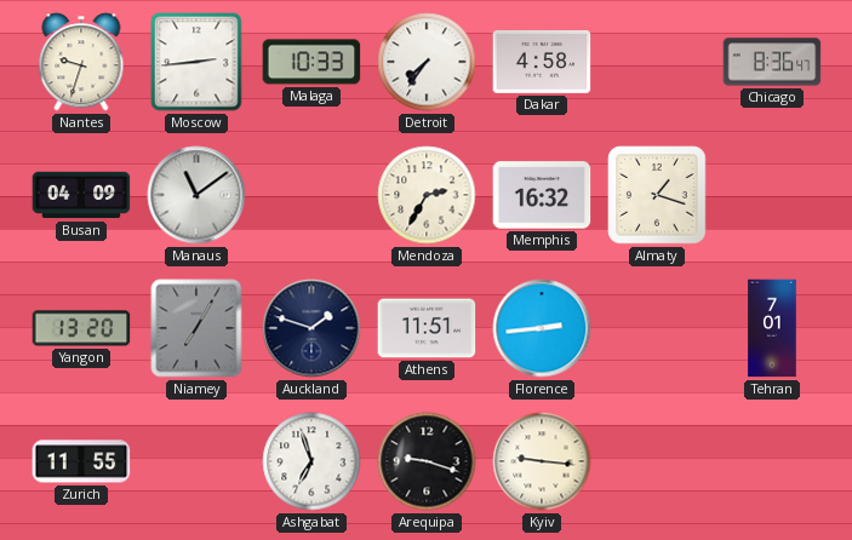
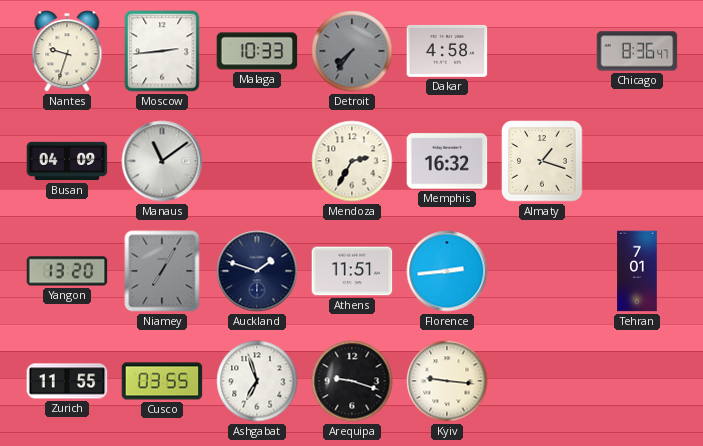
Detroit dial: white -> grey
Cusco: none -> 03:55
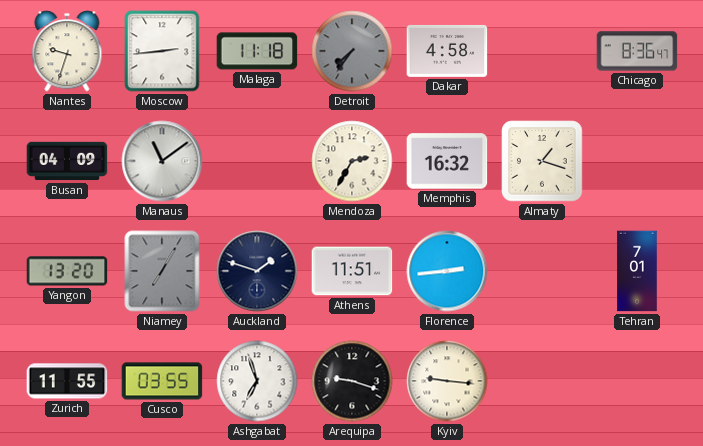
Malaga: 10:33 -> 11:18
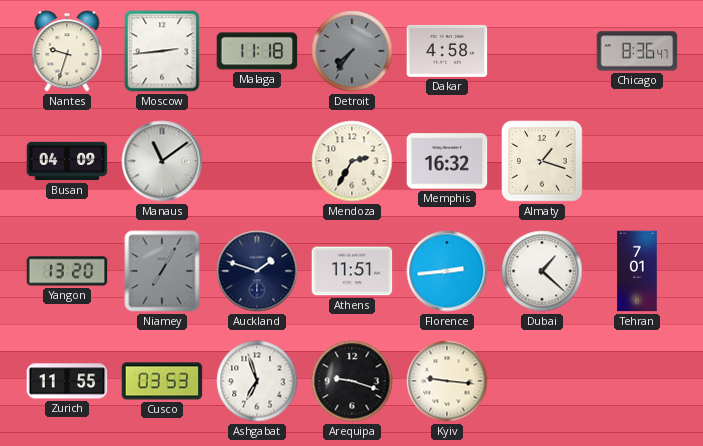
Dubai: none -> 1:22
Cusco: 03:55 -> 03:53
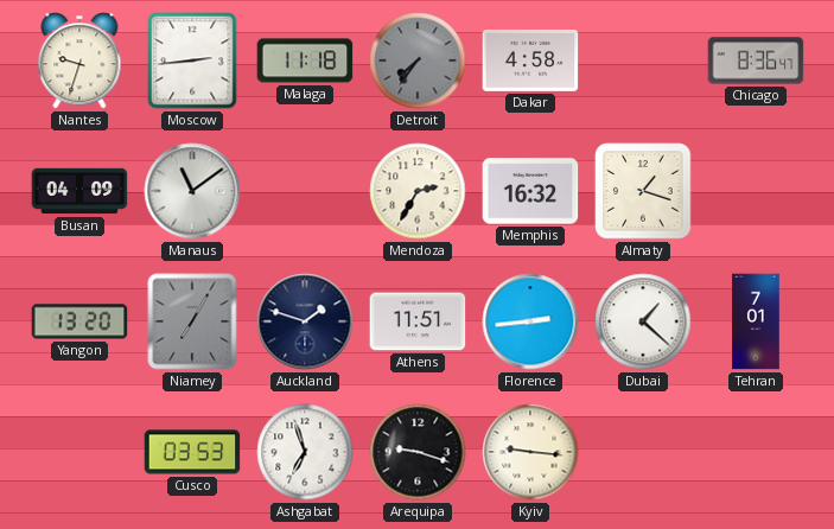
Zurich: 11:55 -> none
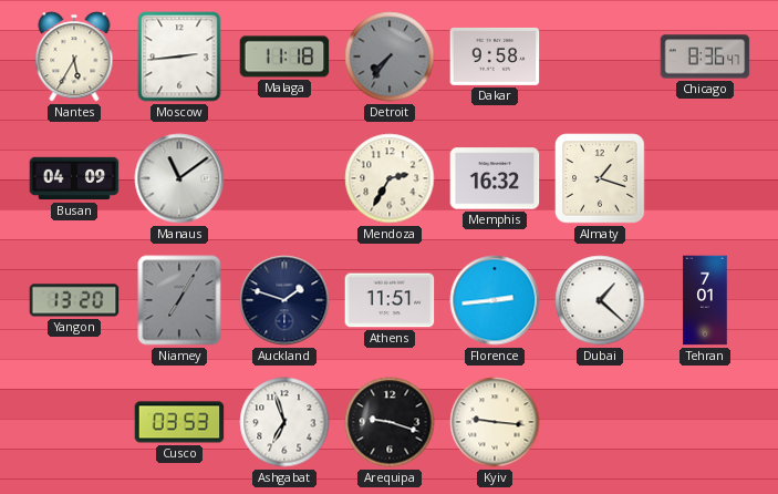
Nantes: 9:33 -> 5:35
Dakar: 4:58 -> 9:58
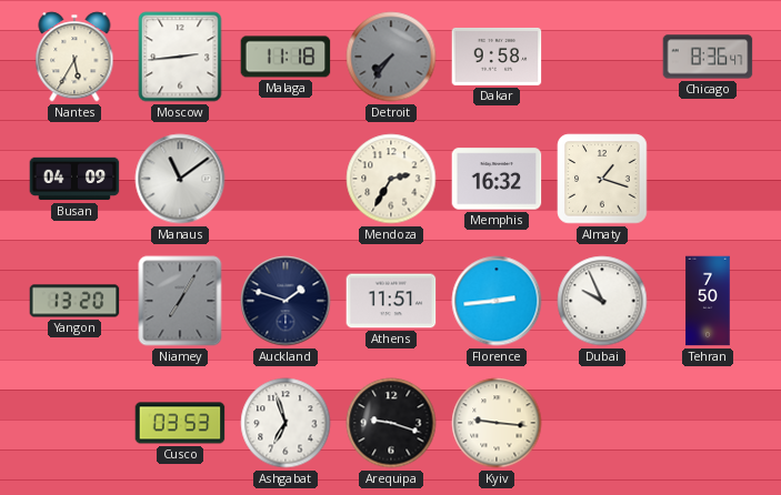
Dubai: 1:22 -> 9:56
Tehran: 7:01 -> 7:50
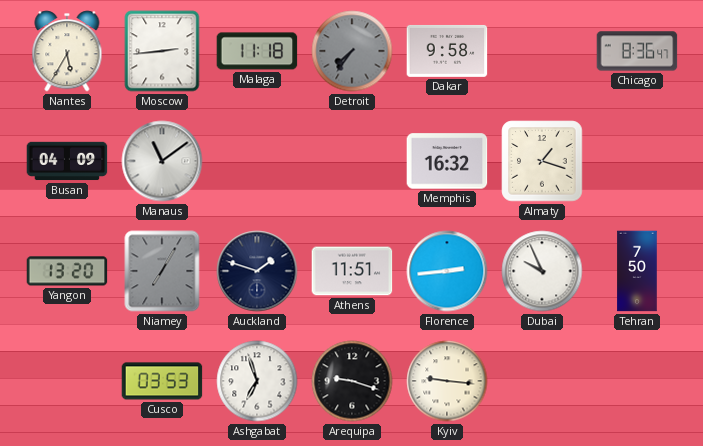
Mendoza: 2:35 -> none
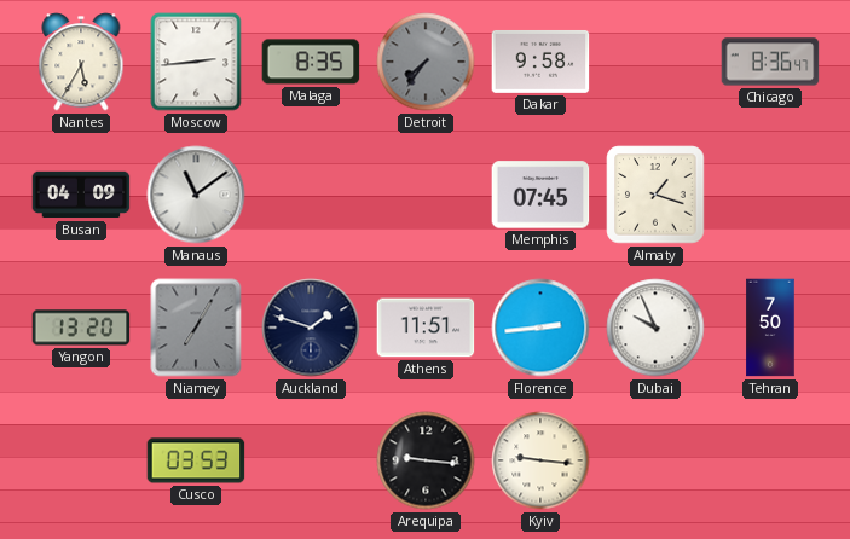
Malaga: 11:18 -> 8:35
Memphis: 16:32 -> 07:45
Ashgabat: 6:57 -> none
Arequipa: 9:18 -> 9:16
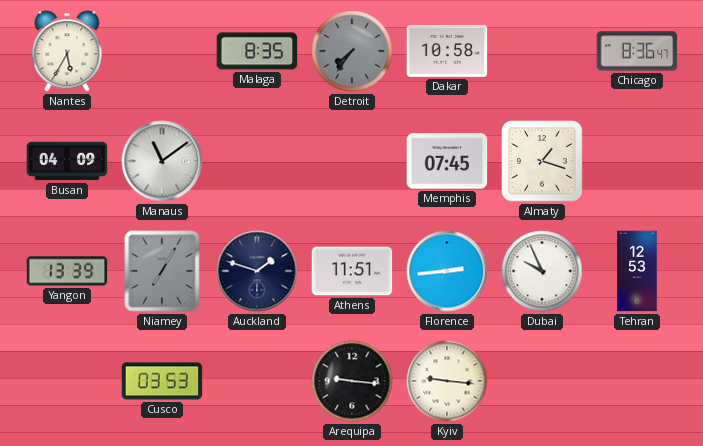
Moscow: 2:44 -> none
Dakar: 9:58 -> 10:58
Yangon: 13:20 -> 13:39
Tehran: 7:50 -> 12:53
